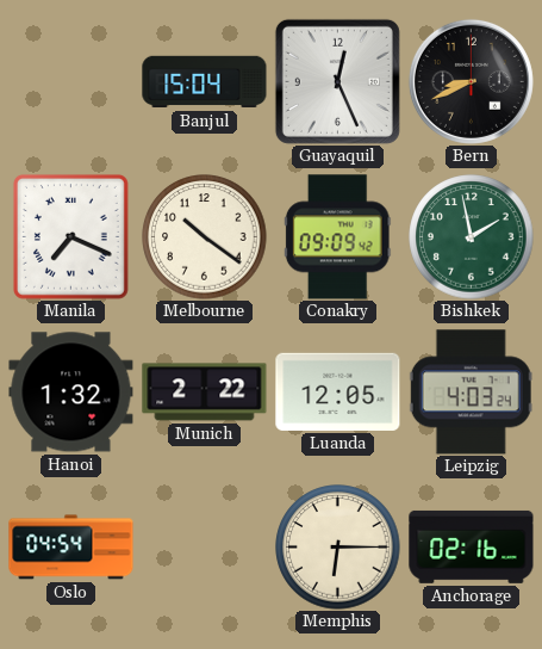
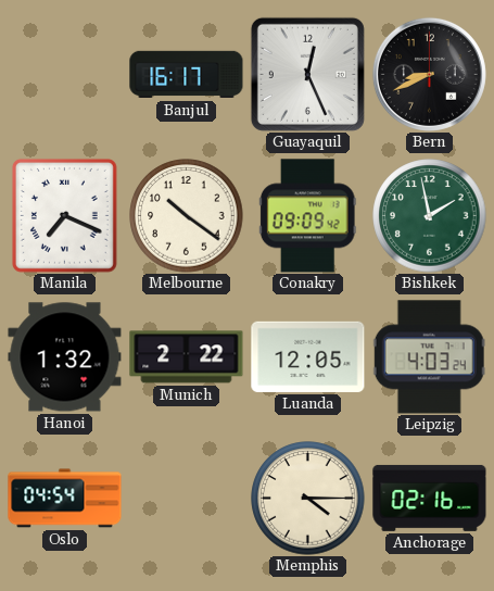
Banjul: 15:04 -> 16:17
Memphis: 6:15 -> 4:15
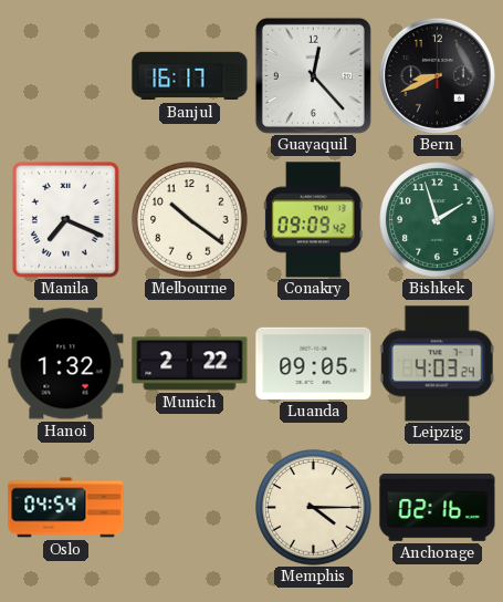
Guayaquil: 12:26 -> 12:23
Bishkek: 1:58 -> 1:57
Luanda: 12:05 -> 09:05
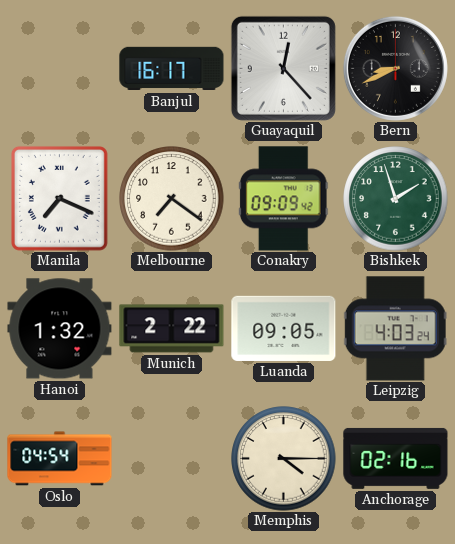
Melbourne: 10:21 -> 7:21
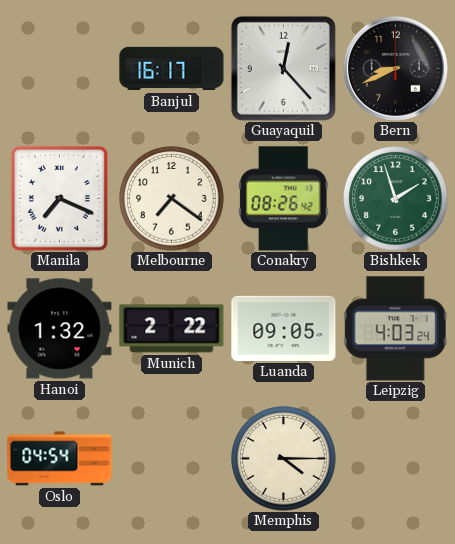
Conakry: 09:09 -> 08:26
Anchorage: 02:16 -> none
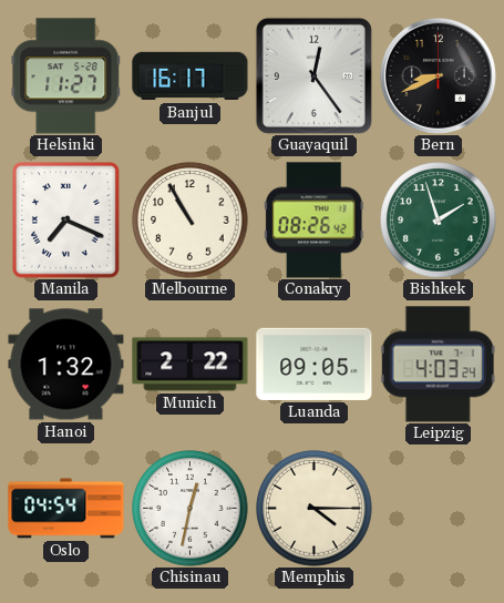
Helsinki: none -> 11:27
Guayaquil: 12:23 -> 12:24
Melbourne: 7:21 -> 10:55
Chisinau: none -> 12:32
